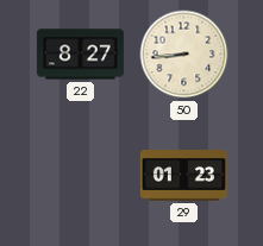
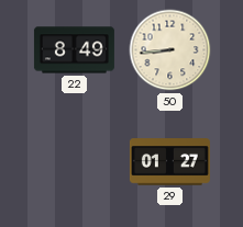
22: 8:27 -> 8:49
29: 01:23 -> 01:27
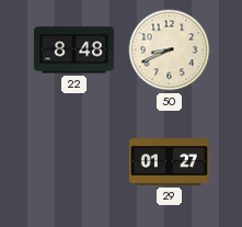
22: 8:49 -> 8:48
50: 8:44 -> 8:41
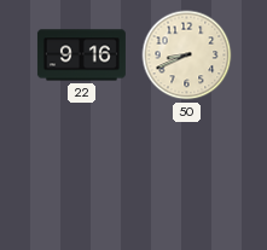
22: 8:48 -> 9:16
29: 01:27 -> none
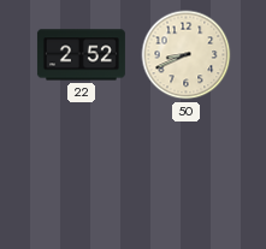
22: 9:16 -> 2:52
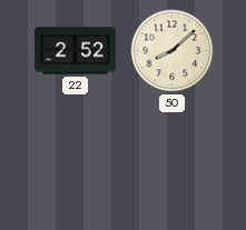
50: 8:41 -> 8:08
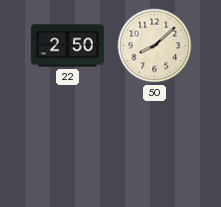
22: 2:52 -> 2:50
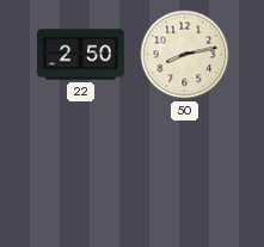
50: 8:08 -> 8:13
